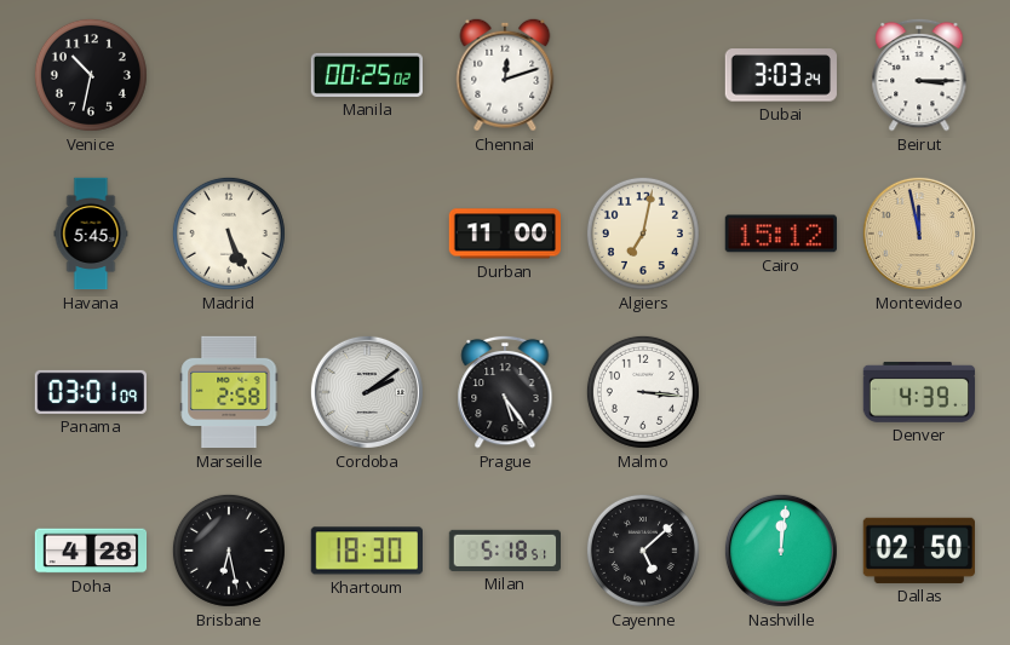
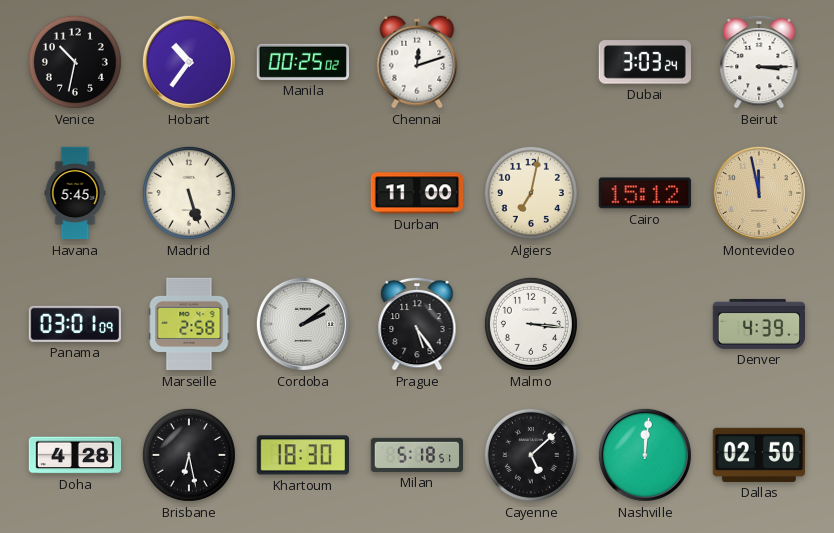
Hobart: none -> 10:36
Madrid: 5:26 -> 5:27
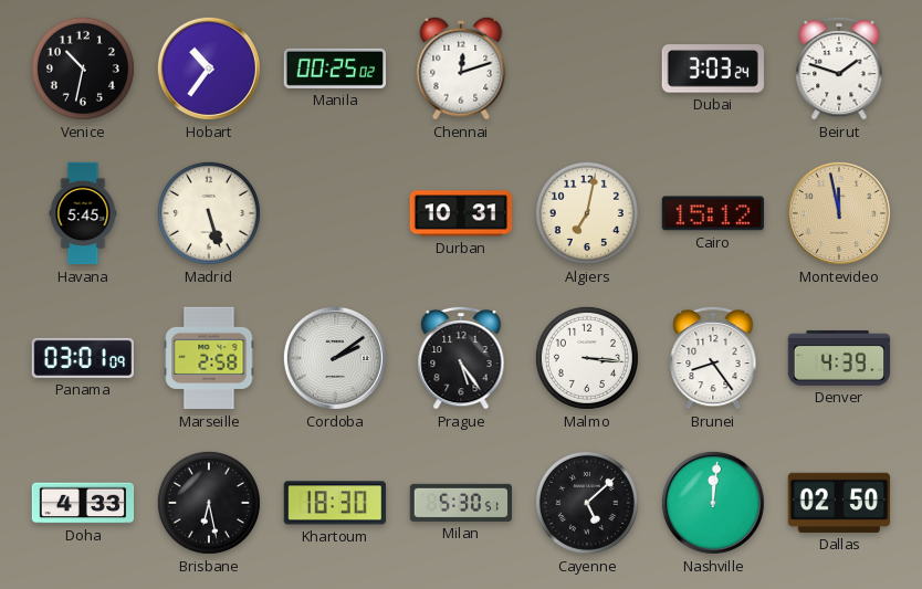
Beirut: 3:15 -> 1:48
Durban: 11:00 -> 10:31
Brunei: none -> 8:24
Doha: 4:28 -> 4:33
Milan: 5:18 -> 5:30
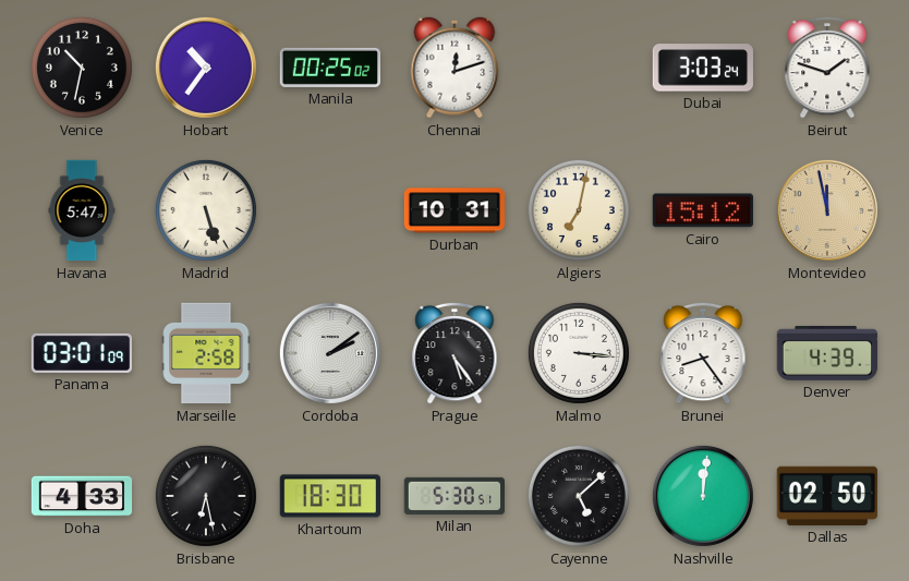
Havana: 5:45 -> 5:47
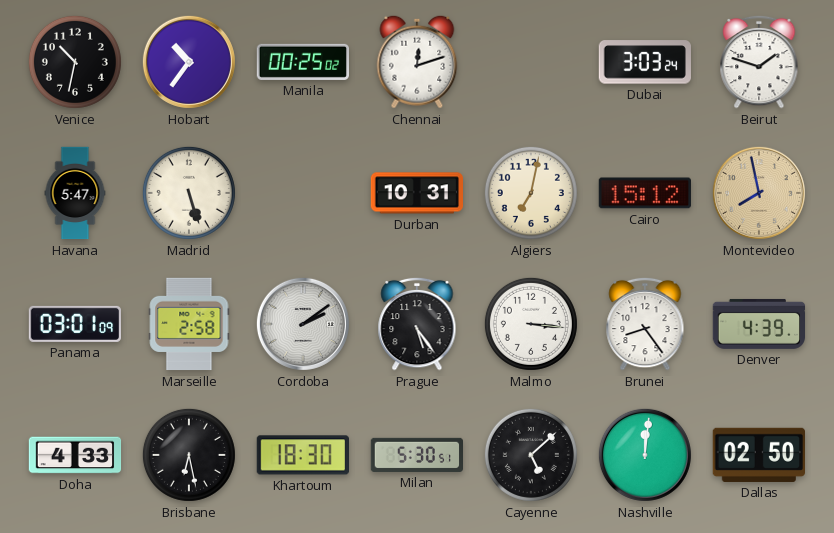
Montevideo: 11:58 -> 7:58
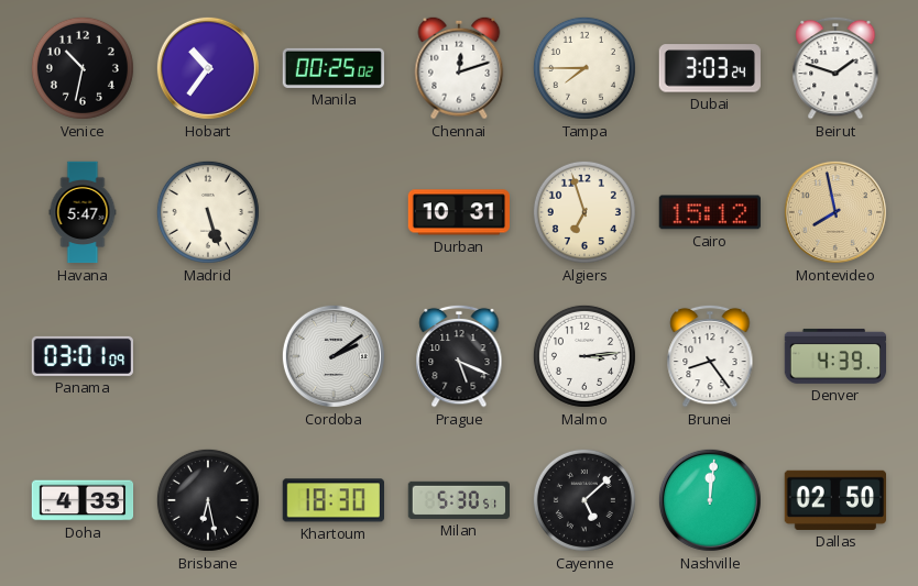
Tampa: none -> 7:45
Algiers: 7:02 -> 6:57
Marseille: 2:58 -> none
Prague: 5:24 -> 5:19
Malmo: 3:16 -> 3:14
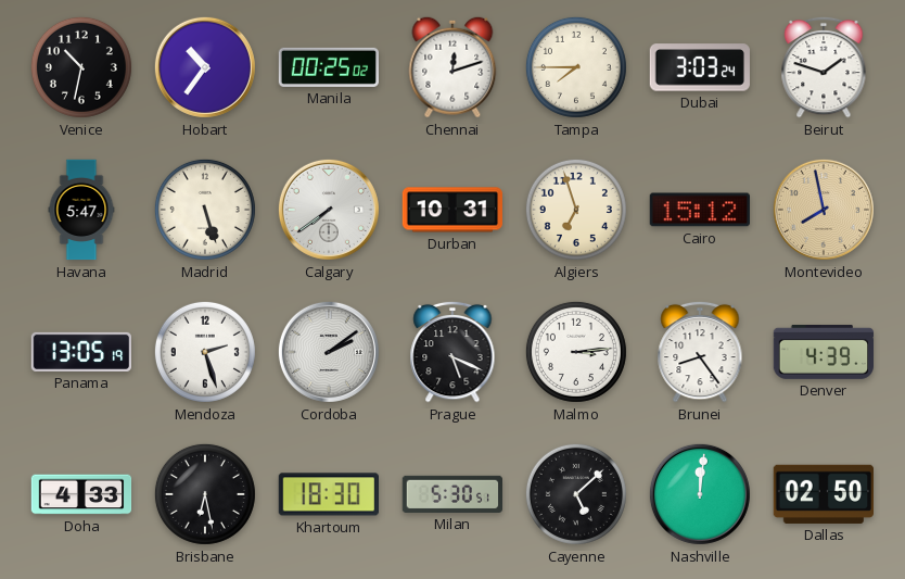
Calgary: none -> 7:39
Panama: 03:01 -> 13:05
Mendoza: none -> 2:27
